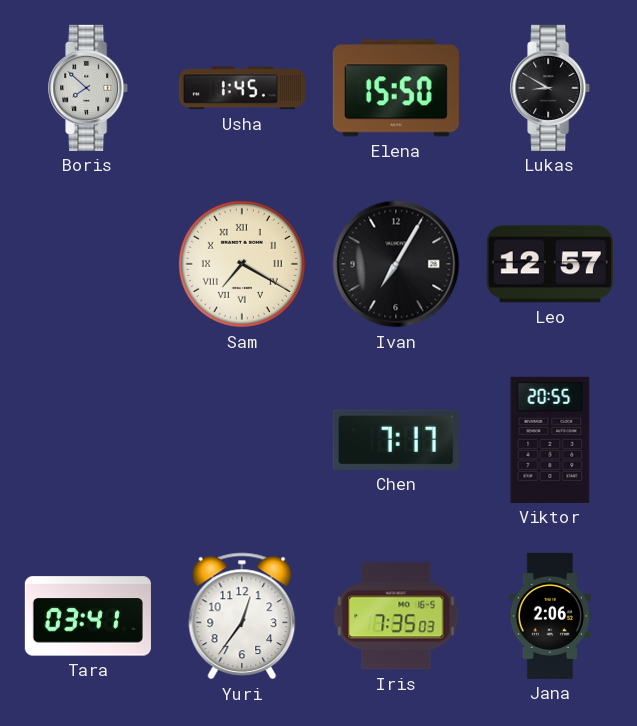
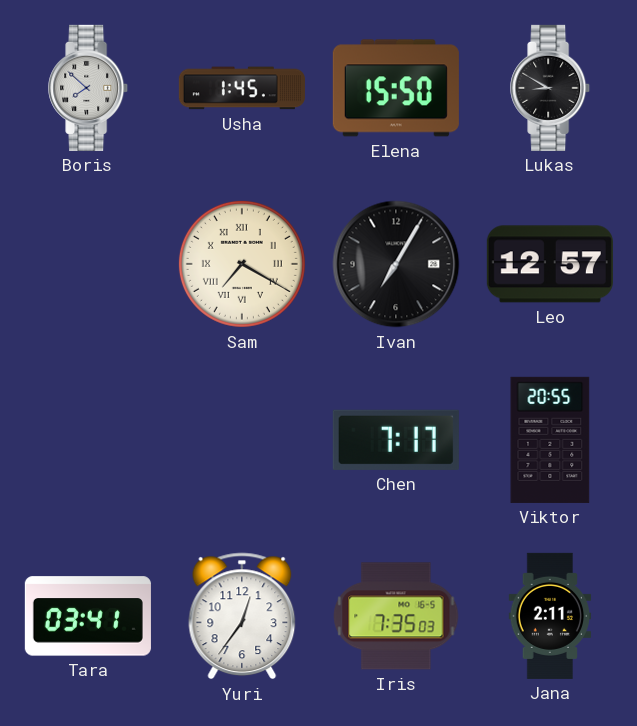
Jana: 2:06 -> 2:11
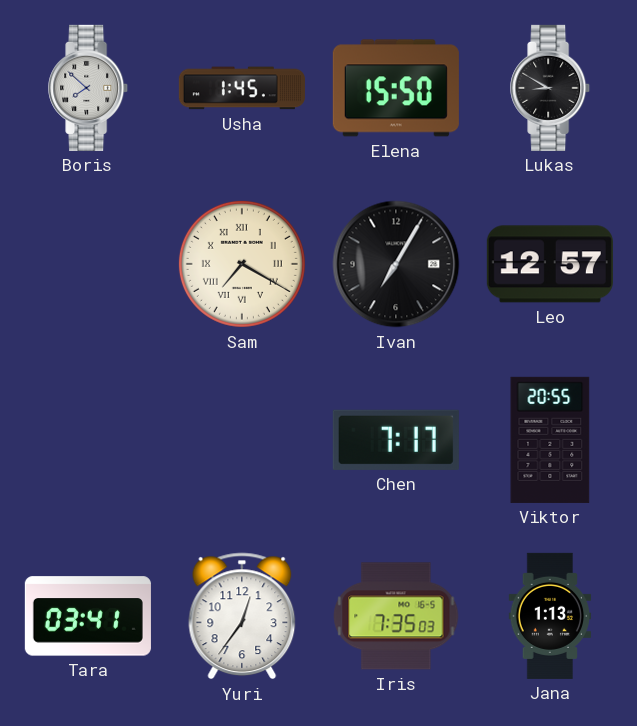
Jana: 2:11 -> 1:13
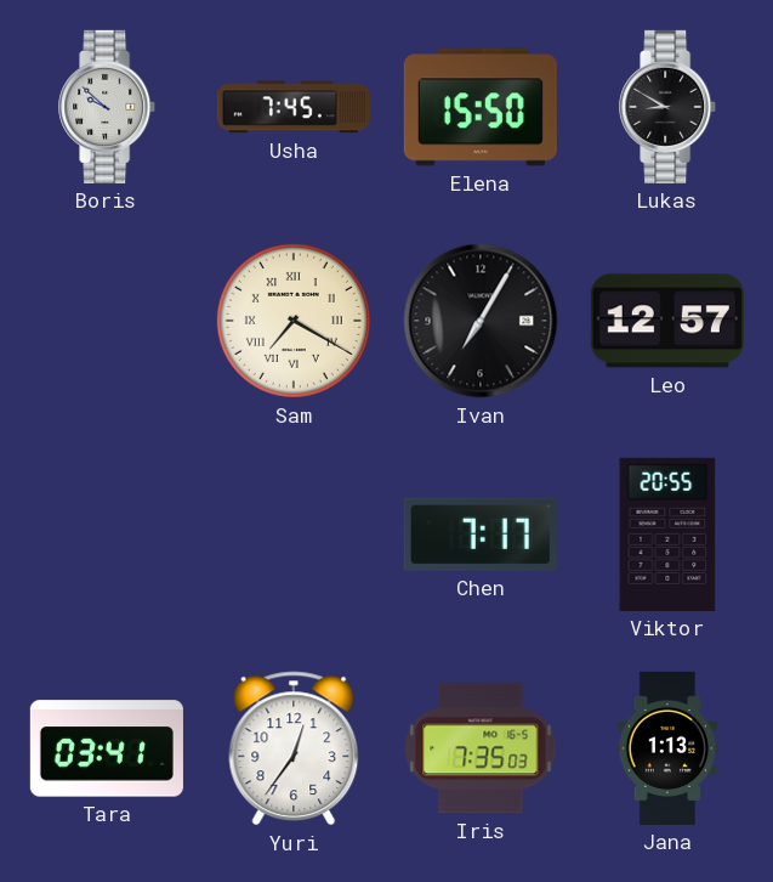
Boris: 7:52 -> 9:52
Usha: 1:45 -> 7:45
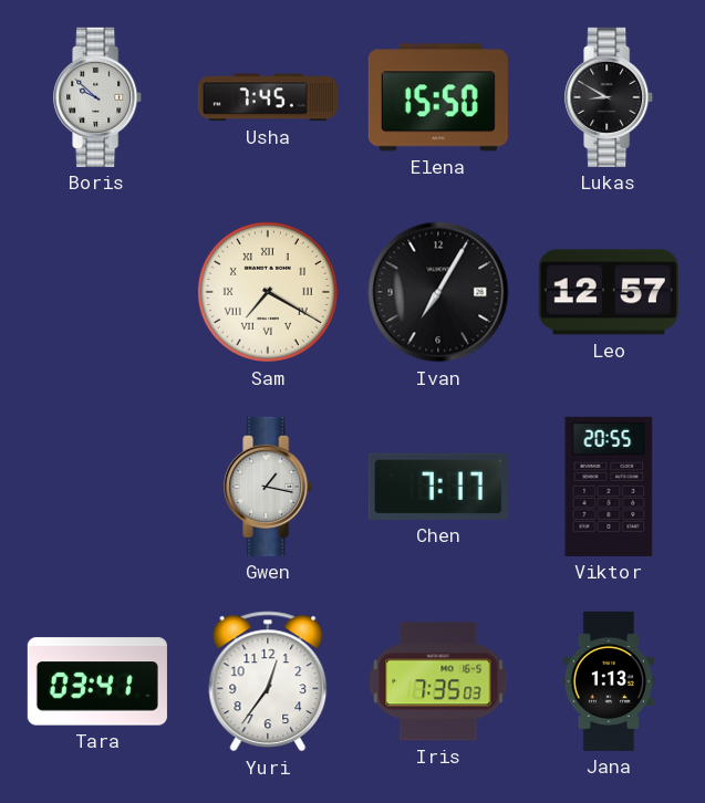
Gwen: none -> 1:17
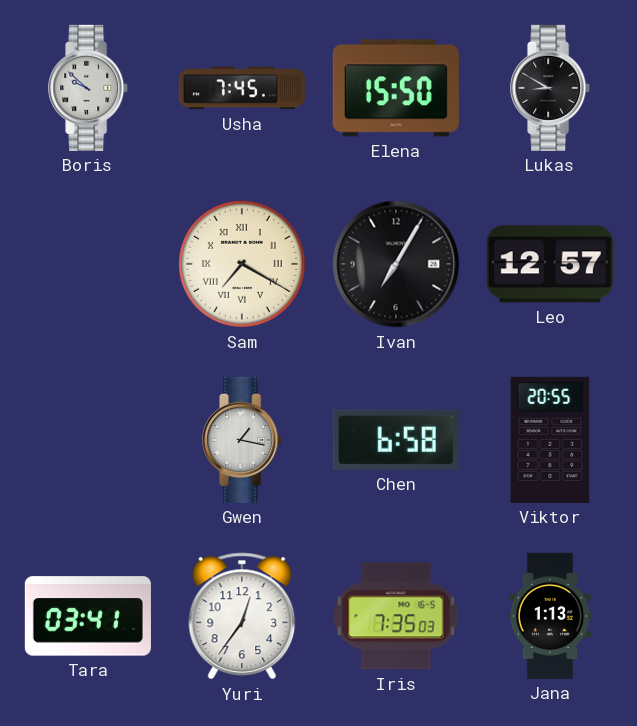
Chen: 7:17 -> 6:58
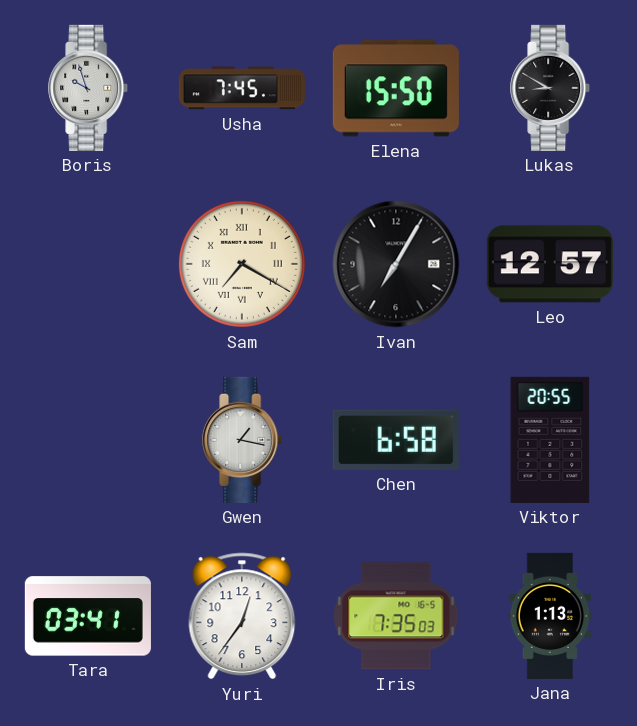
Boris: 9:52 -> 9:57
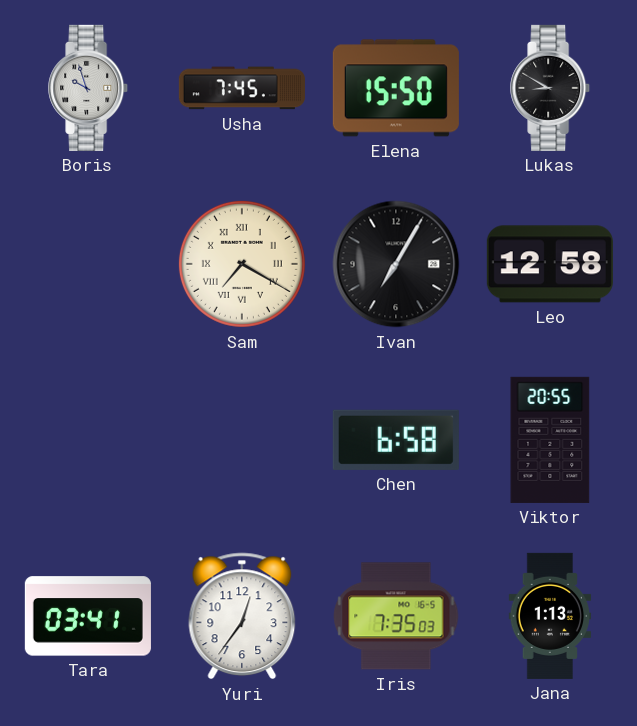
Leo: 12:57 -> 12:58
Gwen: 1:17 -> none
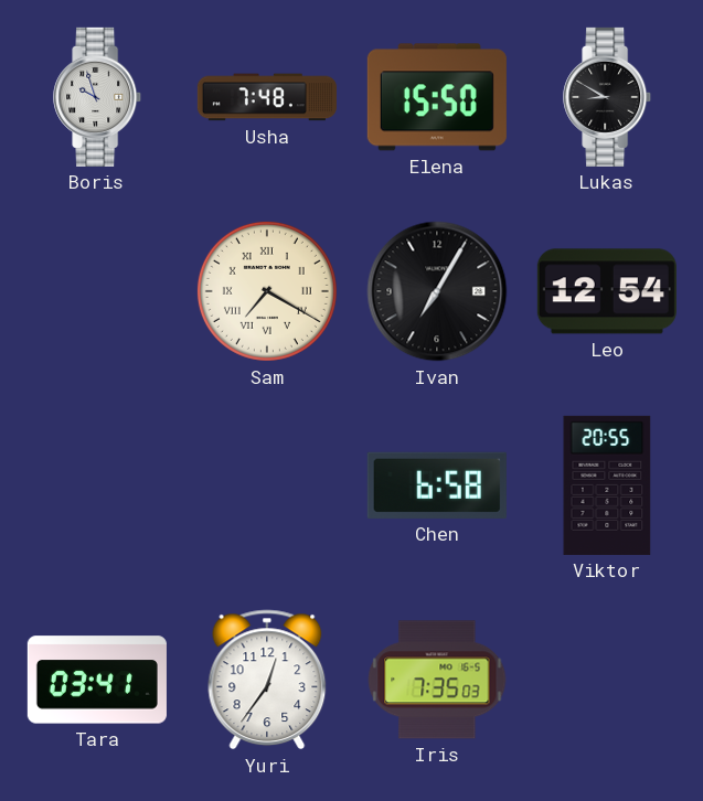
Usha: 7:45 -> 7:48
Leo: 12:58 -> 12:54
Jana: 1:13 -> none
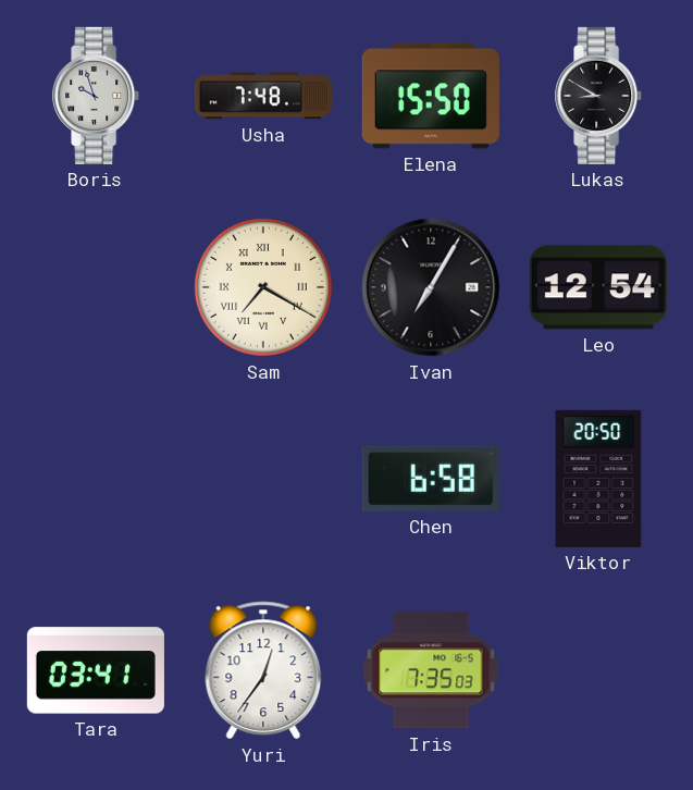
Viktor: 20:55 -> 20:50
